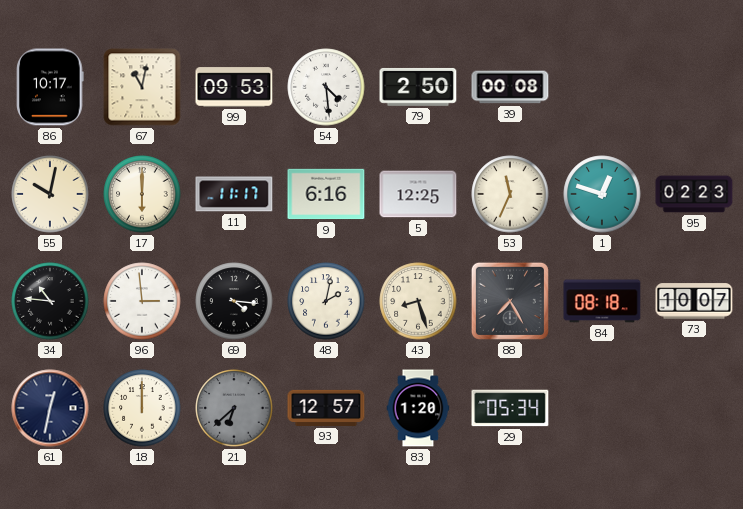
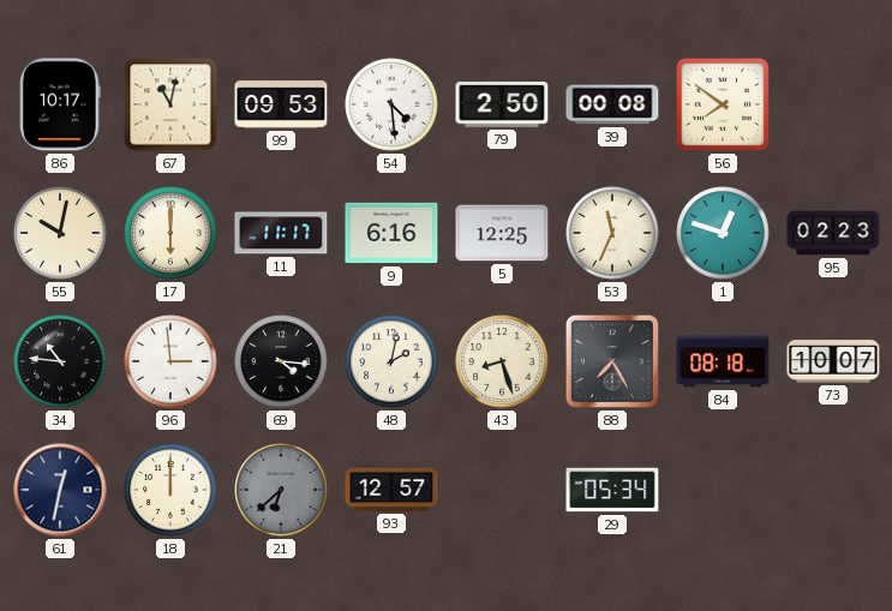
56: none -> 7:51
83: 1:20 -> none
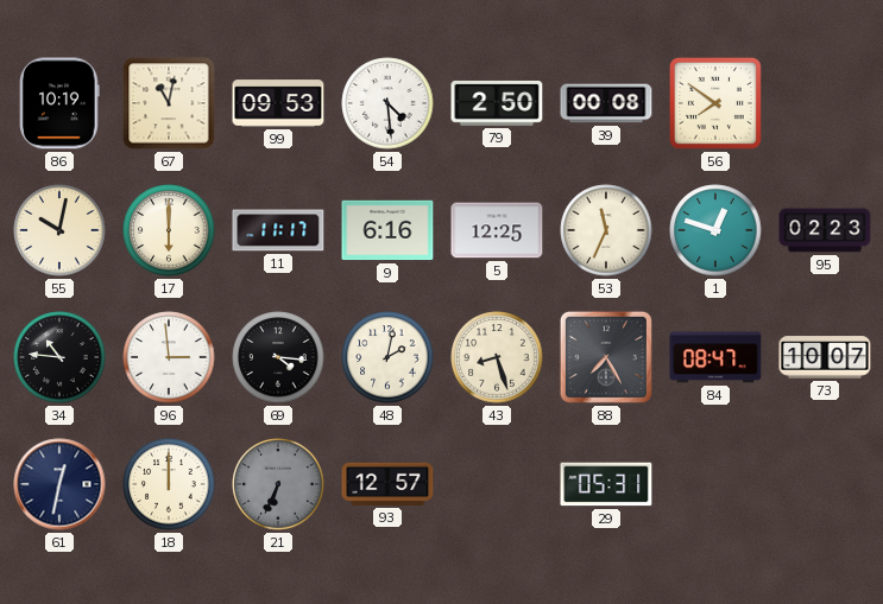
86: 10:17 -> 10:19
84: 08:18 -> 08:47
21: 6:38 -> 6:34
29: 05:34 -> 05:31
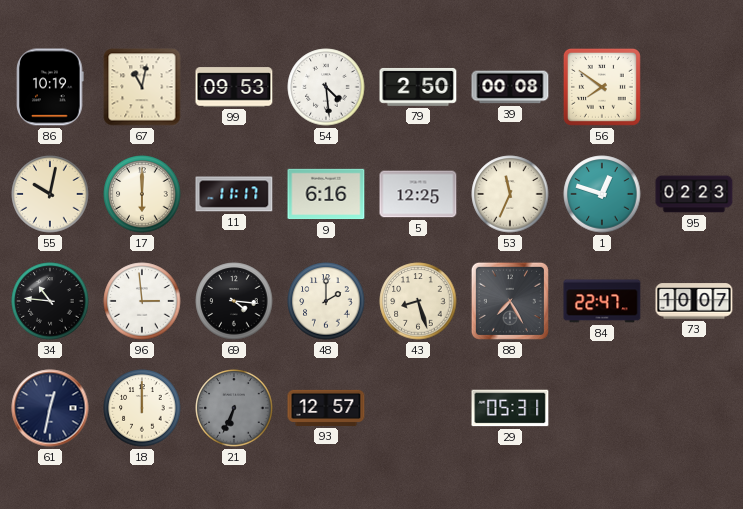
48: 2:02 -> 2:00
84: 08:47 -> 22:47
